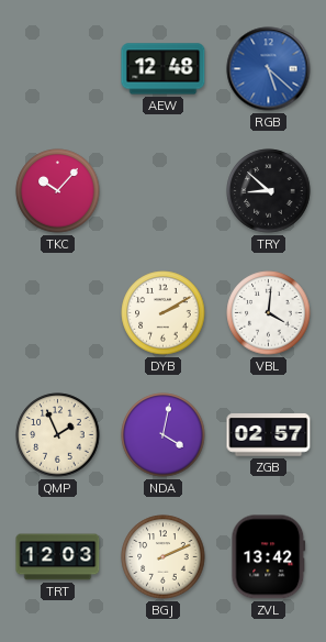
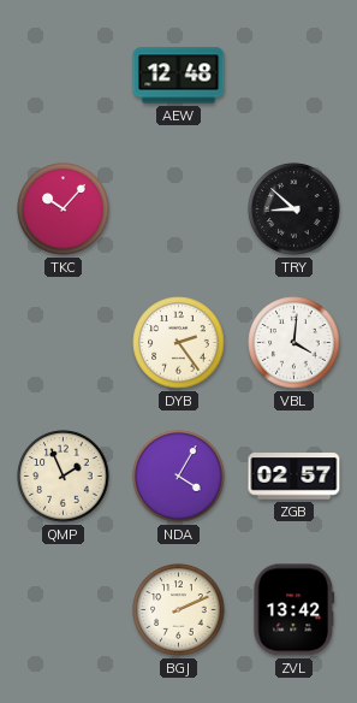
RGB: 5:22 -> none
DYB: 2:10 -> 2:24
NDA: 4:02 -> 4:05
TRT: 12:03 -> none
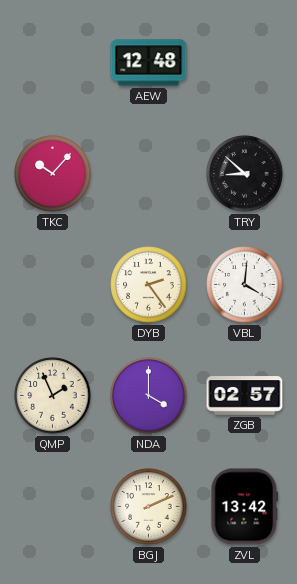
NDA: 4:05 -> 4:00
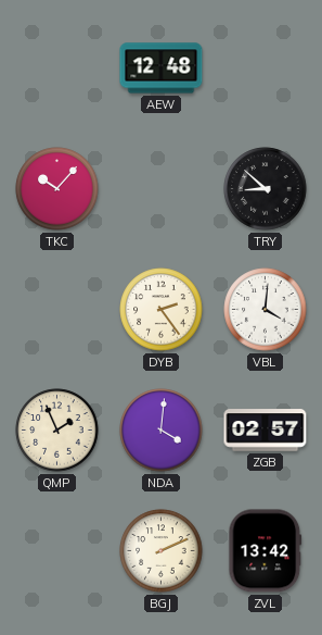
NDA: 4:00 -> 4:01
